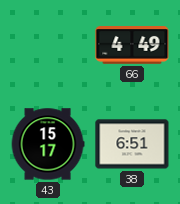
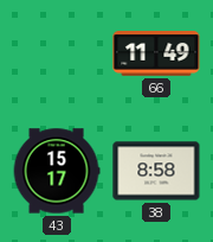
66: 4:49 -> 11:49
38: 6:51 -> 8:58
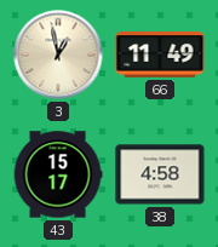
3: none -> 12:58
38: 8:58 -> 4:58
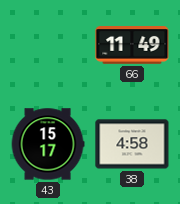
3: 12:58 -> none
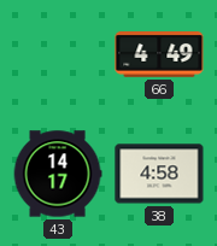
66: 11:49 -> 4:49
43: 15:17 -> 14:17
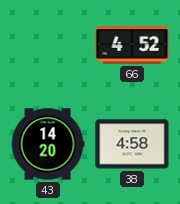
66: 4:49 -> 4:52
43: 14:17 -> 14:20
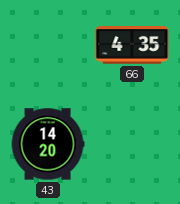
66: 4:52 -> 4:35
38: 4:58 -> none
